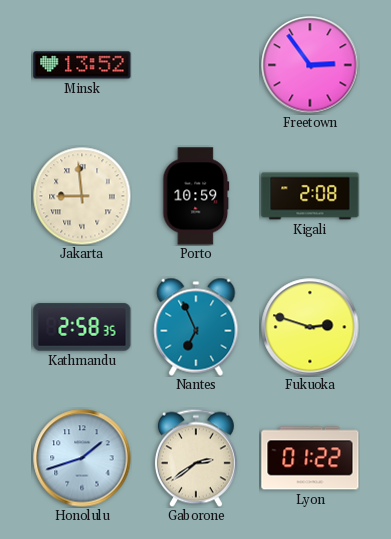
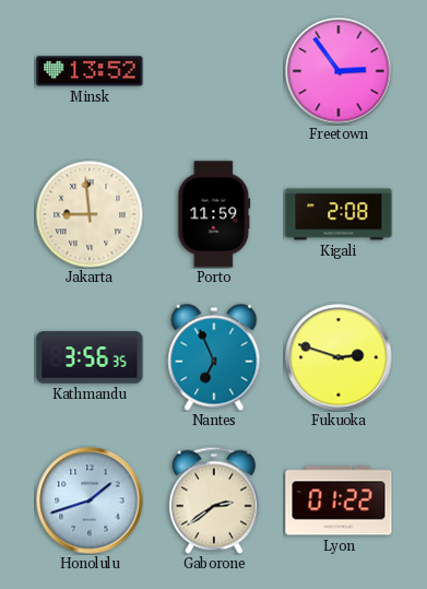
Porto: 10:59 -> 11:59
Kathmandu: 2:58 -> 3:56
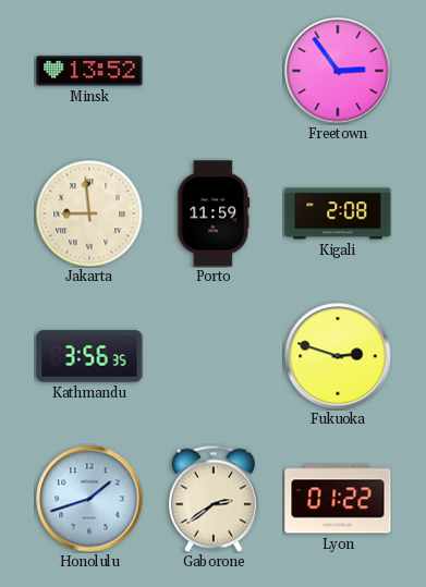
Nantes: 6:56 -> none
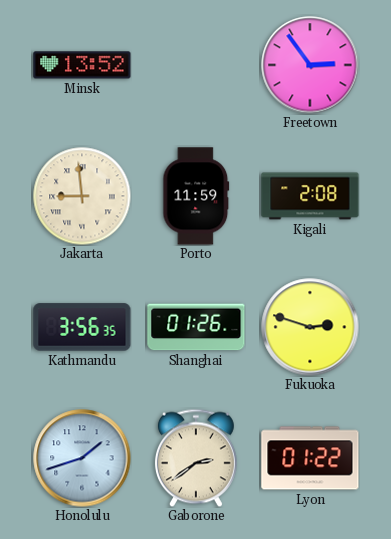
Shanghai: none -> 01:26
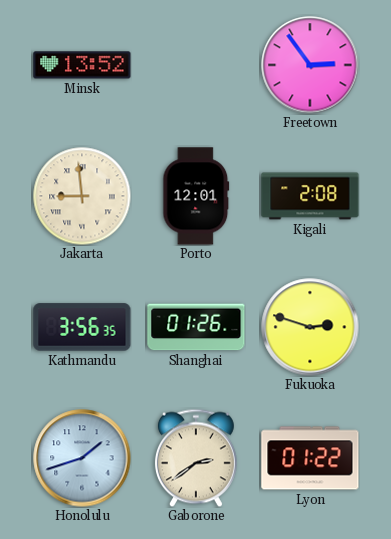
Porto: 11:59 -> 12:01
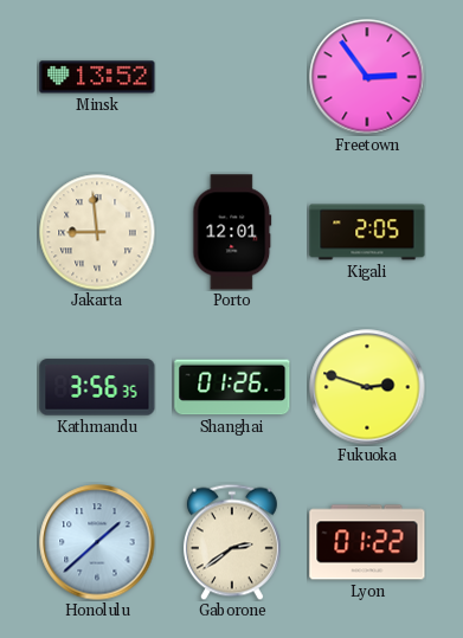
Kigali: 2:08 -> 2:05
Honolulu: 1:42 -> 1:38
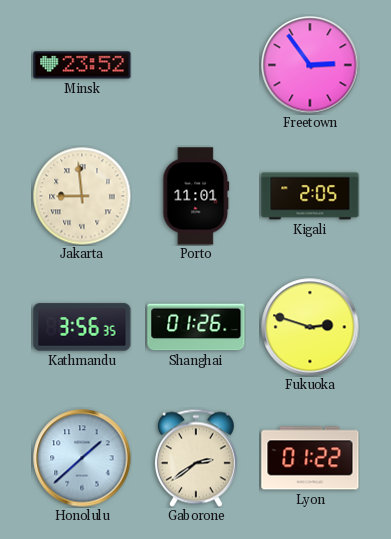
Minsk: 13:52 -> 23:52
Porto: 12:01 -> 11:01
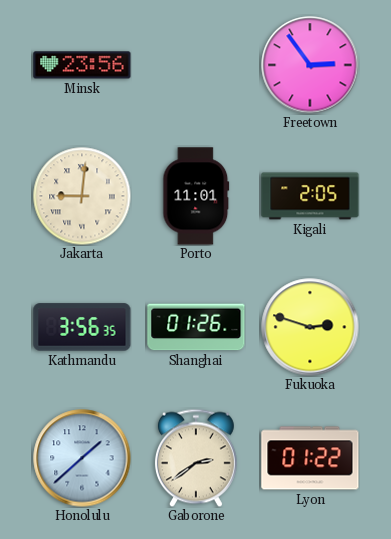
Minsk: 23:52 -> 23:56
Jakarta: 8:59 -> 9:01
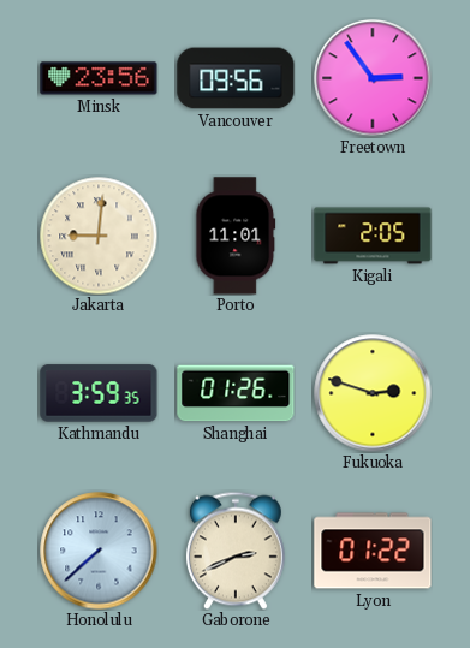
Vancouver: none -> 09:56
Kathmandu: 3:56 -> 3:59
Honolulu: 1:38 -> 7:38
Gaborone: 2:39 -> 2:41
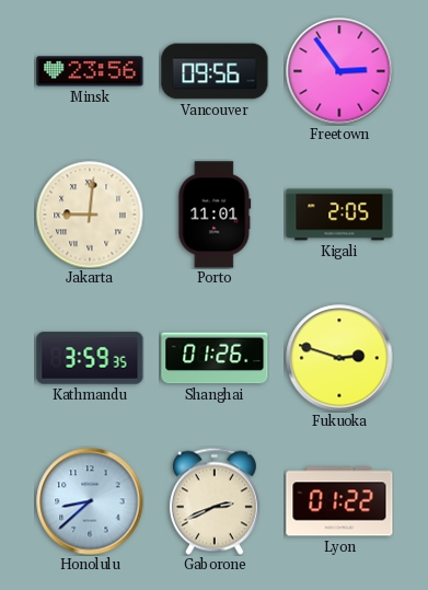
Honolulu: 7:38 -> 8:38
